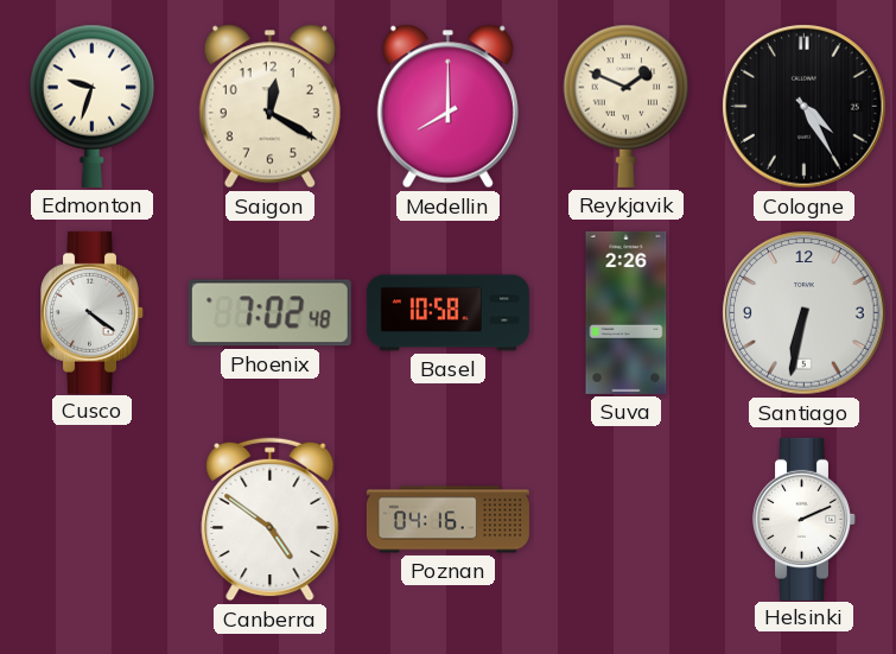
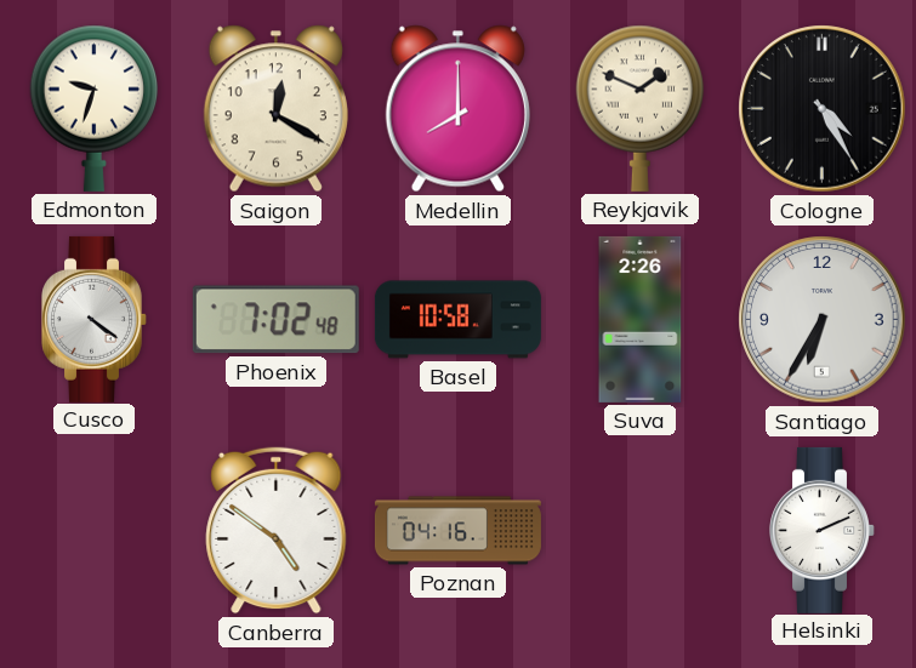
Santiago: 6:32 -> 6:35
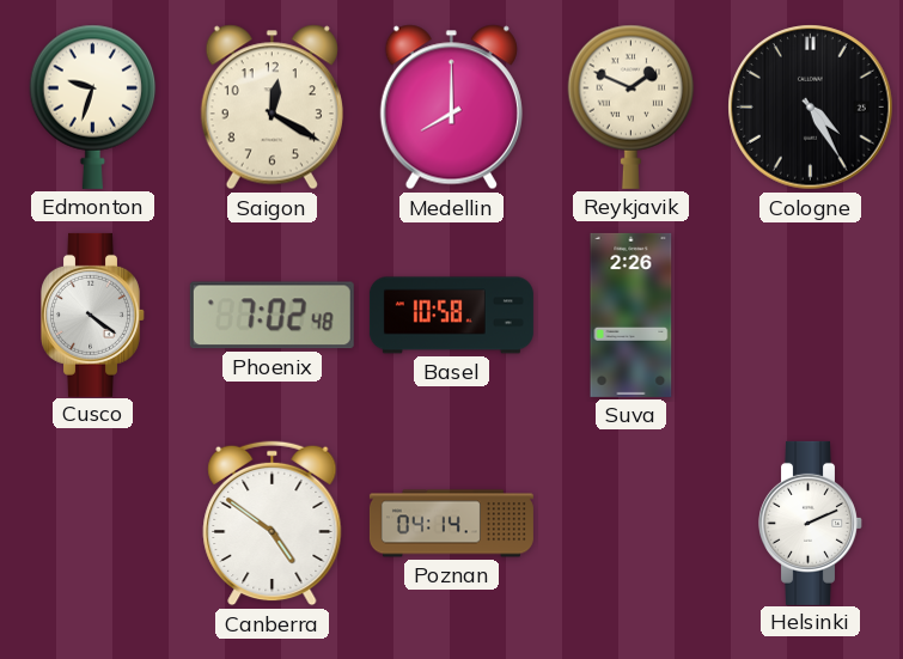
Santiago: 6:35 -> none
Poznan: 04:16 -> 04:14
